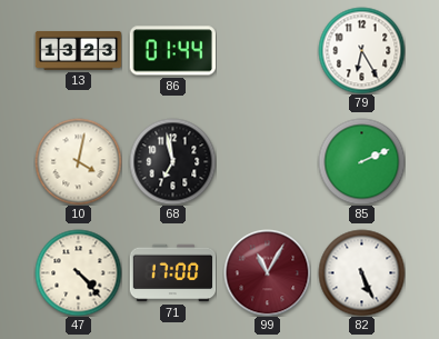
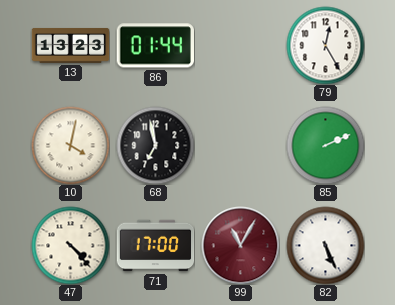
79: 6:25 -> 12:25
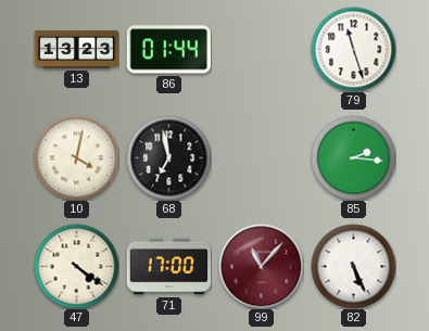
79: 12:25 -> 11:27
85: 2:11 -> 2:16
47: 4:23 -> 4:21
99: 11:05 -> 11:07
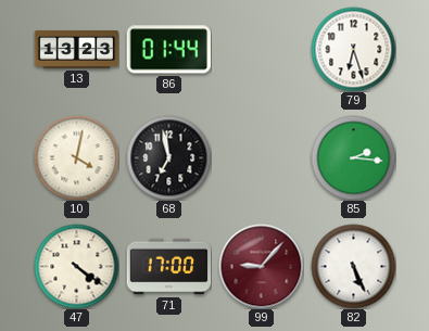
79: 11:27 -> 6:27
99: 11:07 -> 9:07
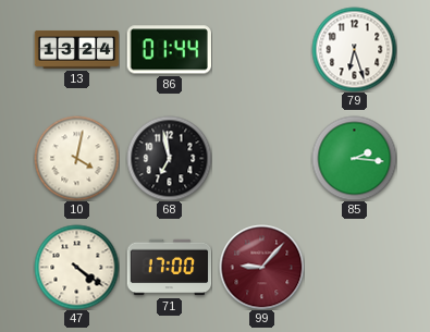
13: 13:23 -> 13:24
82: 5:26 -> none
